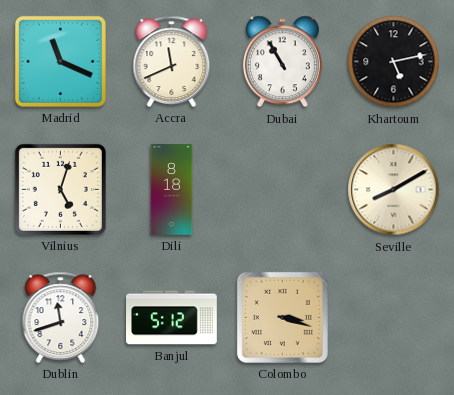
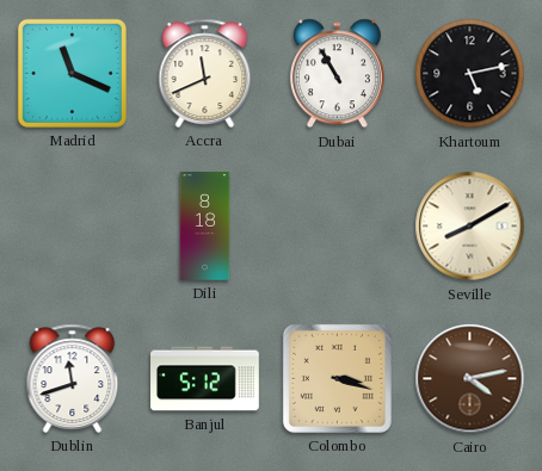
Vilnius: 5:03 -> none
Cairo: none -> 4:13
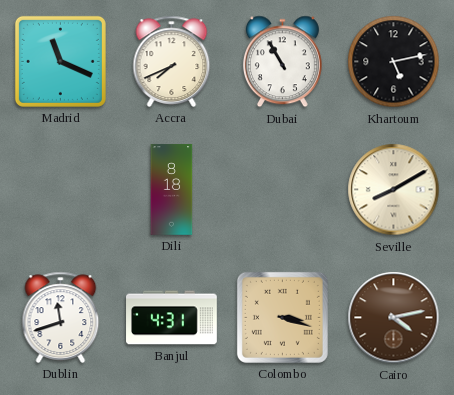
Accra: 11:41 -> 7:41
Banjul: 5:12 -> 4:31
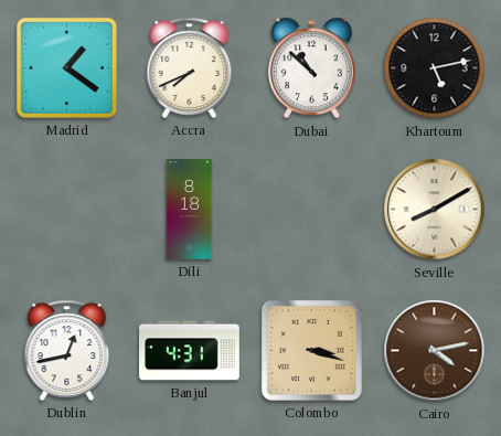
Madrid: 11:19 -> 1:21
Dubai: 10:55 -> 10:52
Dublin: 11:42 -> 12:43
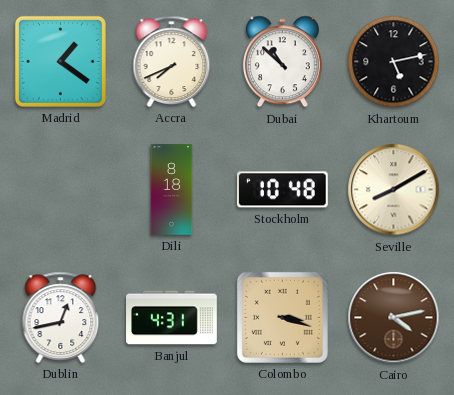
Stockholm: none -> 10:48
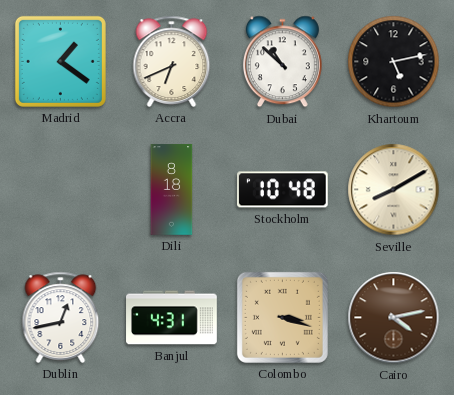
Accra: 7:41 -> 6:41
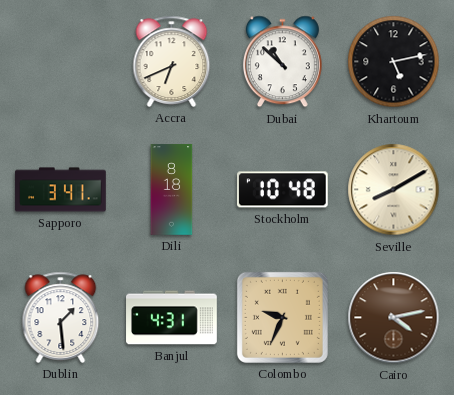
Madrid: 1:21 -> none
Sapporo: none -> 3:41
Dublin: 12:43 -> 1:29
Colombo: 3:18 -> 9:34
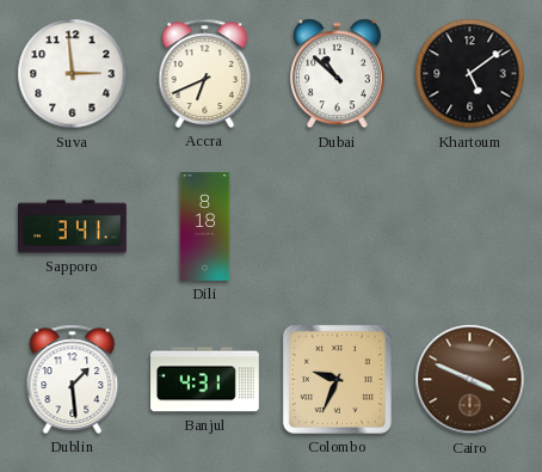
Suva: none -> 2:59
Khartoum: 5:13 -> 5:09
Stockholm: 10:48 -> none
Seville: 8:10 -> none
Cairo: 4:13 -> 3:49
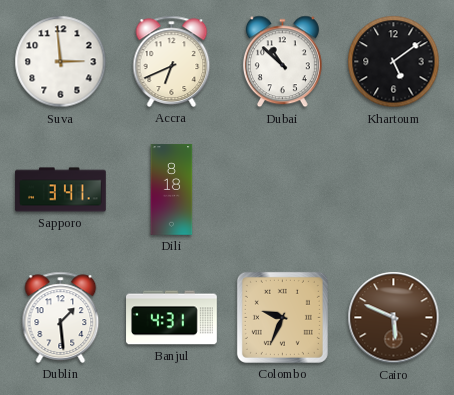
Cairo: 3:49 -> 5:49
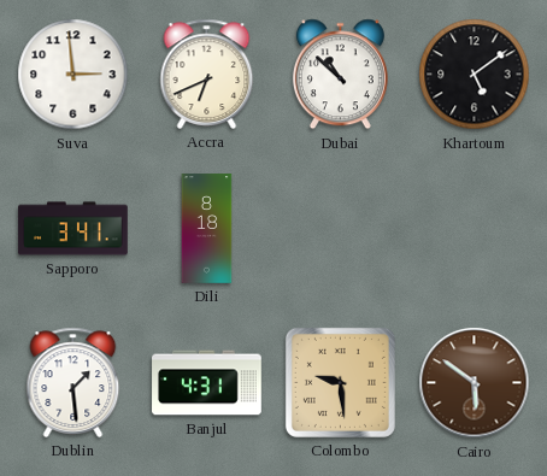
Colombo: 9:34 -> 9:29
Cairo: 5:49 -> 5:51
